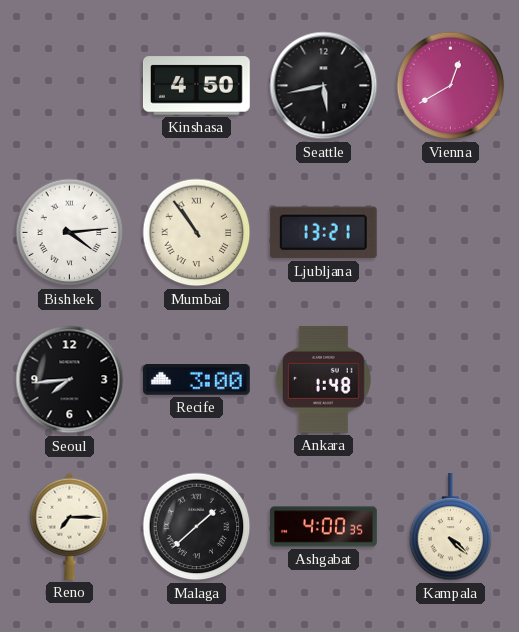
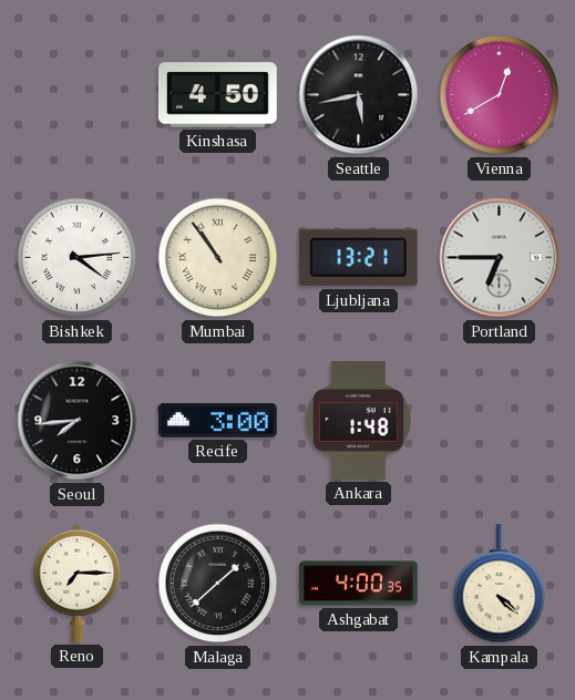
Portland: none -> 6:45
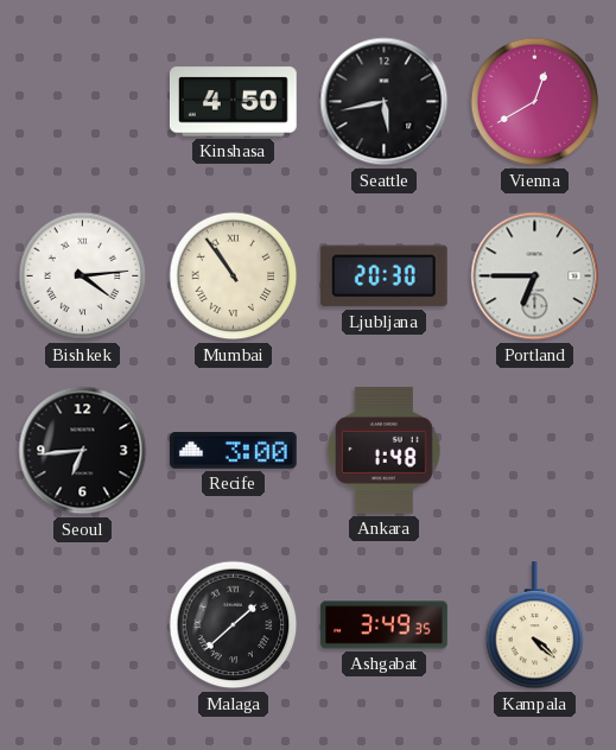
Ljubljana: 13:21 -> 20:30
Seoul: 7:44 -> 6:44
Reno: 7:15 -> none
Ashgabat: 4:00 -> 3:49
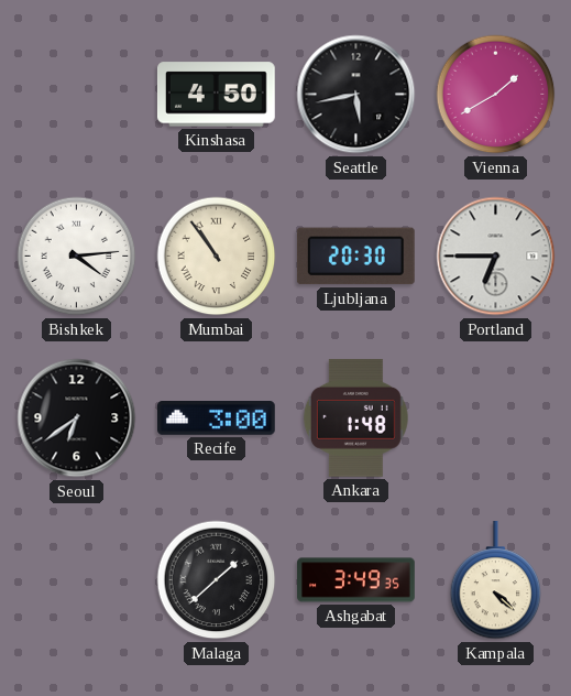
Vienna: 12:40 -> 1:40
Seoul: 6:44 -> 6:39
